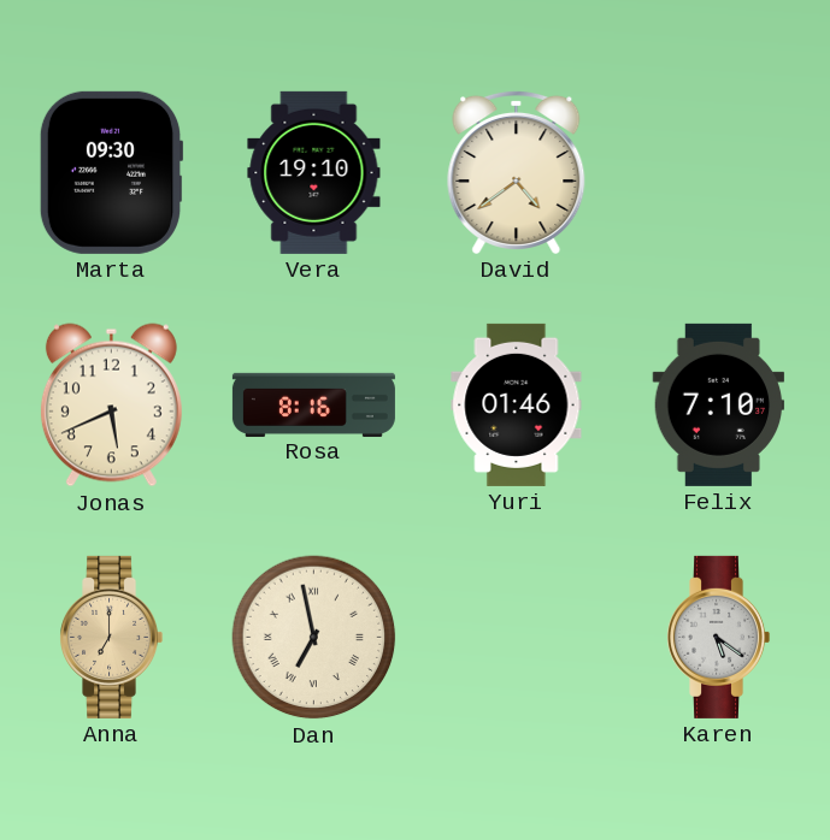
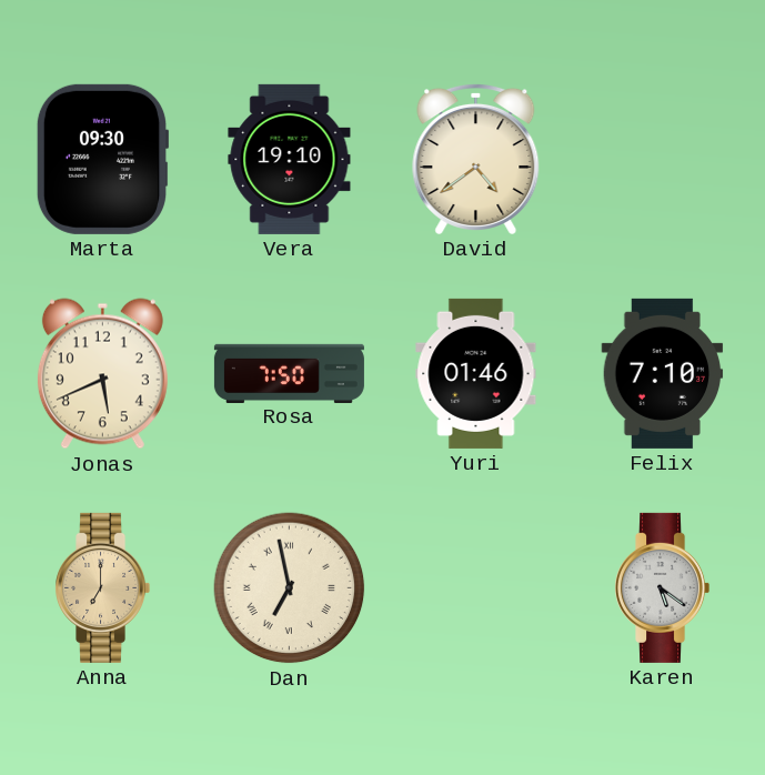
Rosa: 8:16 -> 7:50
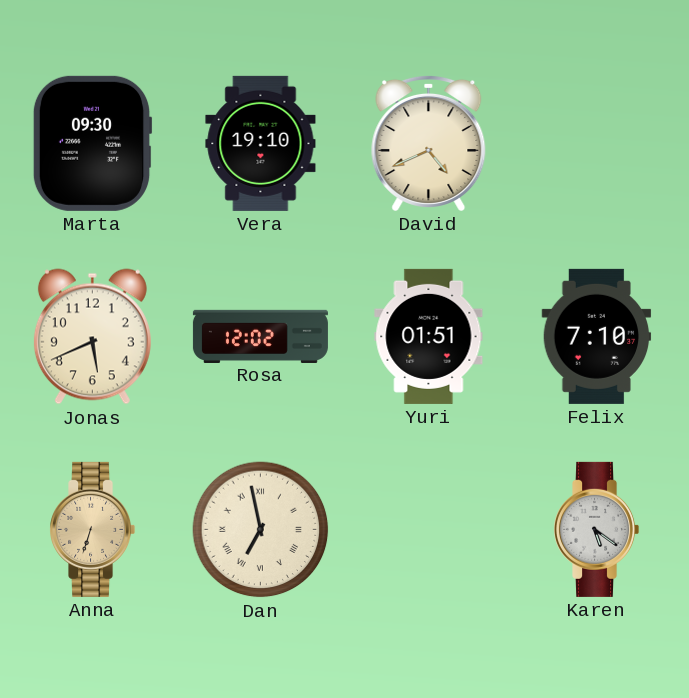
David: 4:39 -> 4:41
Rosa: 7:50 -> 12:02
Yuri: 01:46 -> 01:51
Anna: 7:00 -> 6:33
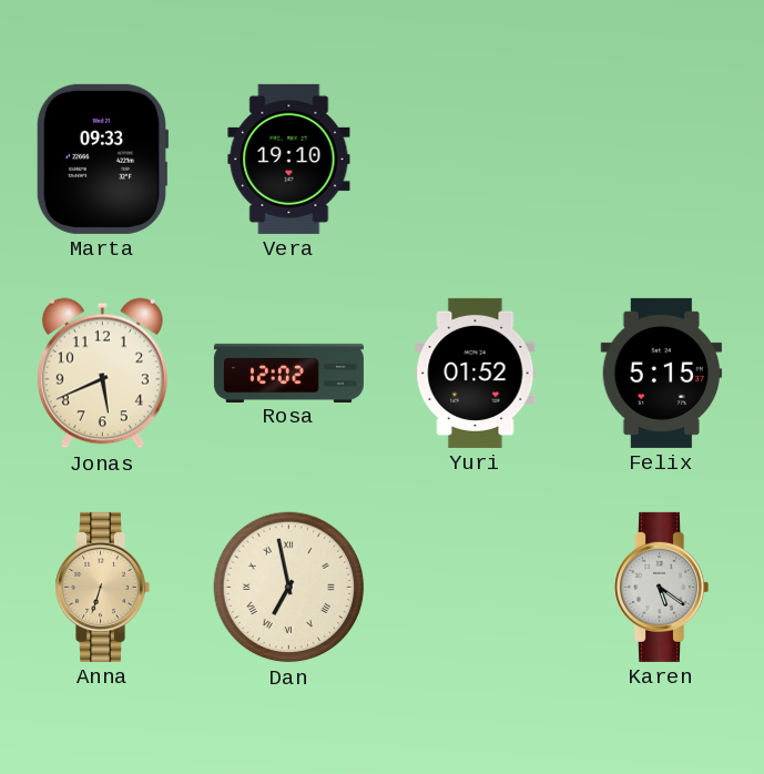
Marta: 09:30 -> 09:33
David: 4:41 -> none
Yuri: 01:51 -> 01:52
Felix: 7:10 -> 5:15
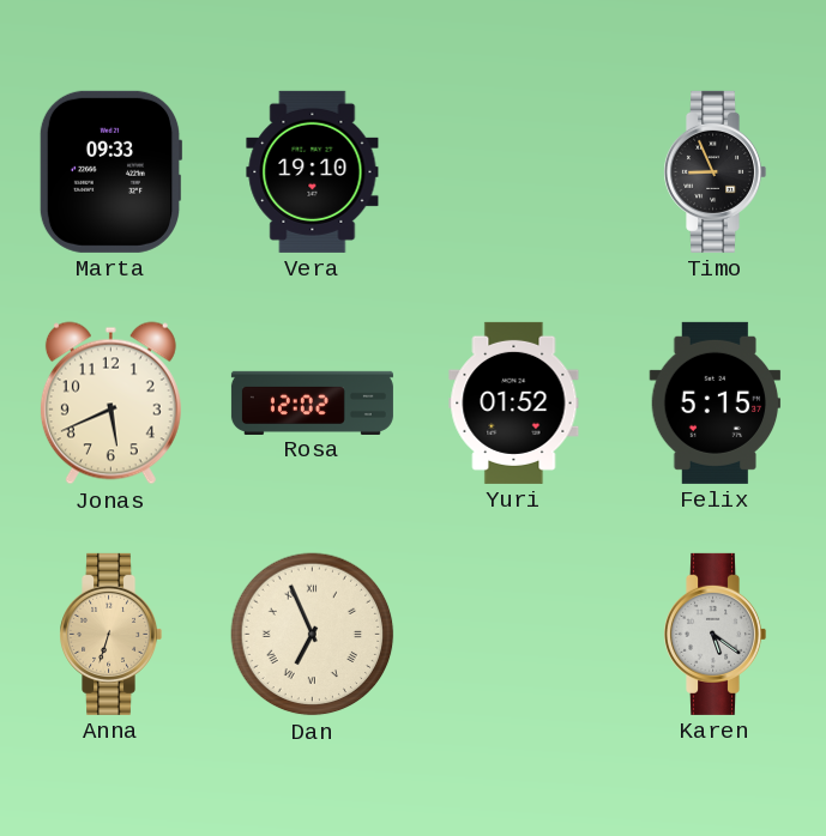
Timo: none -> 8:56
Dan: 6:58 -> 6:56
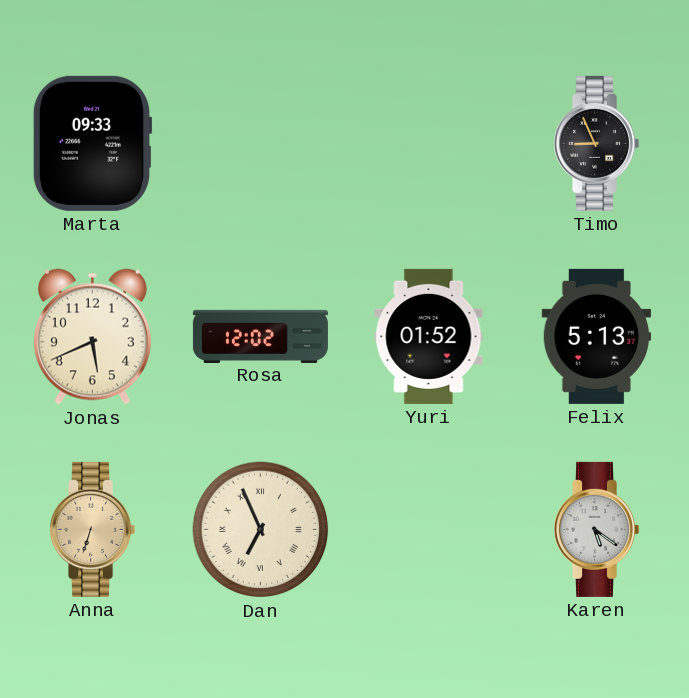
Vera: 19:10 -> none
Felix: 5:15 -> 5:13
